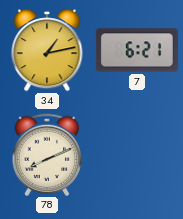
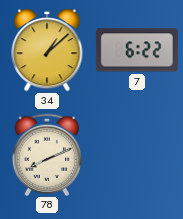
34: 1:13 -> 1:08
7: 6:21 -> 6:22
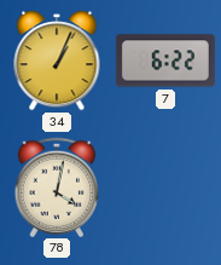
34: 1:08 -> 1:04
78: 8:11 -> 4:02
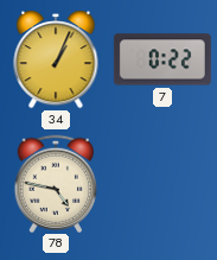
7: 6:22 -> 0:22
78: 4:02 -> 4:47
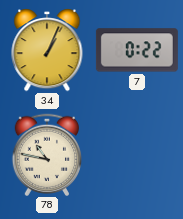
78: 4:47 -> 10:47
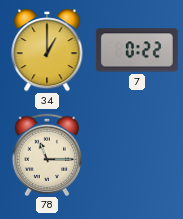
34: 1:04 -> 1:00
78: 10:47 -> 11:15
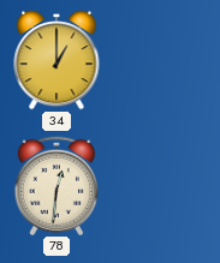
7: 0:22 -> none
78: 11:15 -> 12:31
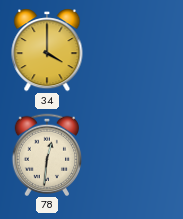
34: 1:00 -> 4:00
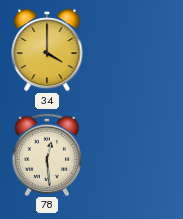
78: 12:31 -> 12:29
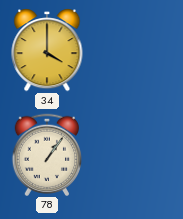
78: 12:29 -> 1:06
